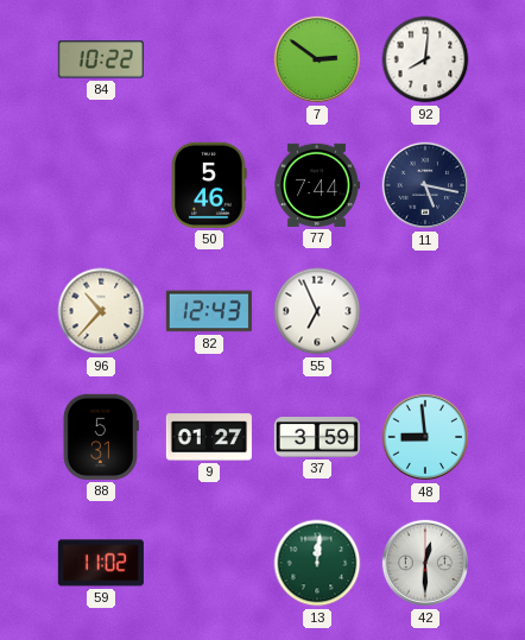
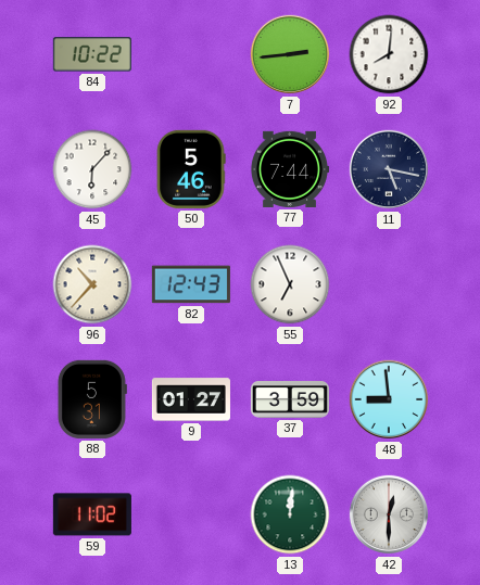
7: 2:51 -> 2:44
45: none -> 6:07
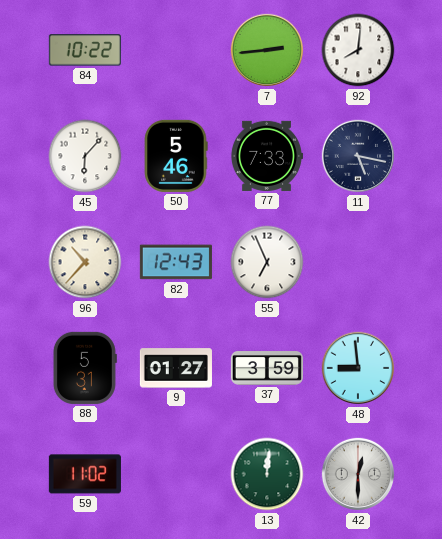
77: 7:44 -> 7:33
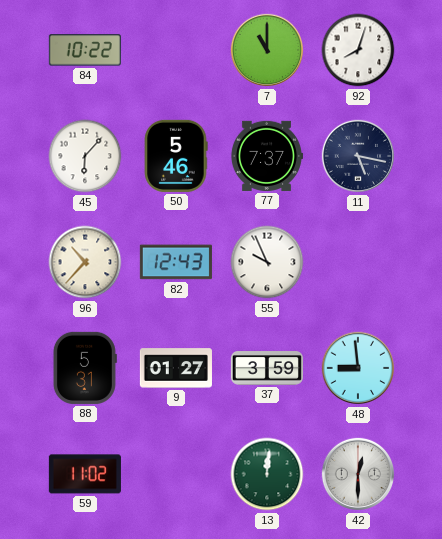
7: 2:44 -> 11:00
92: 8:01 -> 8:03
77: 7:33 -> 7:37
55: 6:56 -> 9:56
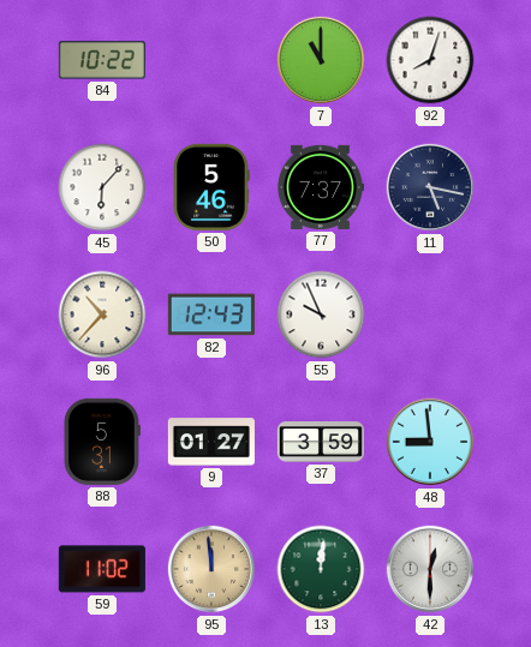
95: none -> 11:59
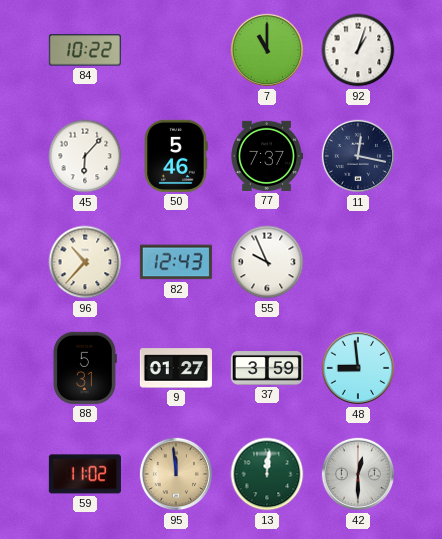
92: 8:03 -> 1:03
11: 5:17 -> 12:17
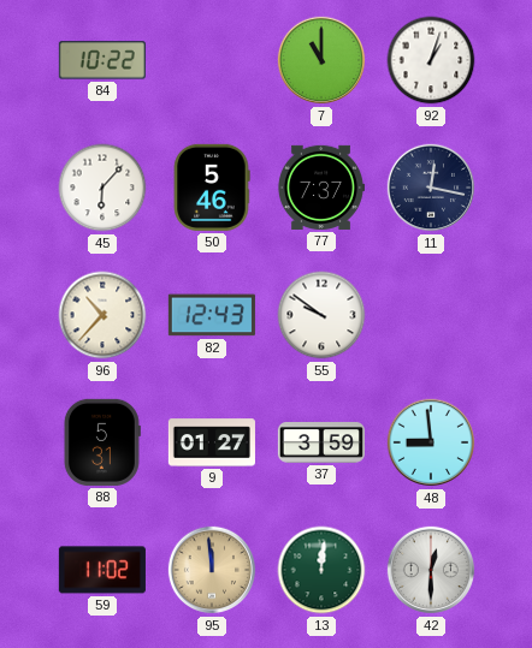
55: 9:56 -> 9:51
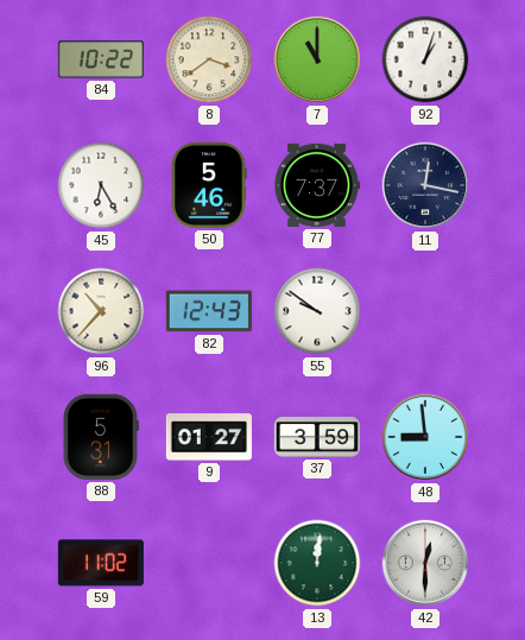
8: none -> 3:39
45: 6:07 -> 6:25
95: 11:59 -> none
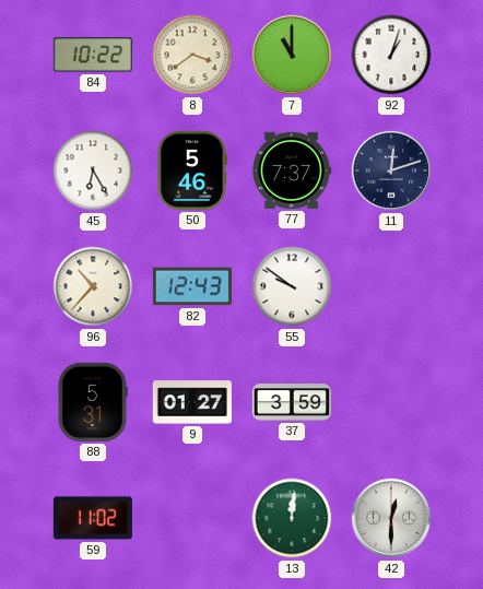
11: 12:17 -> 12:12
48: 8:59 -> none
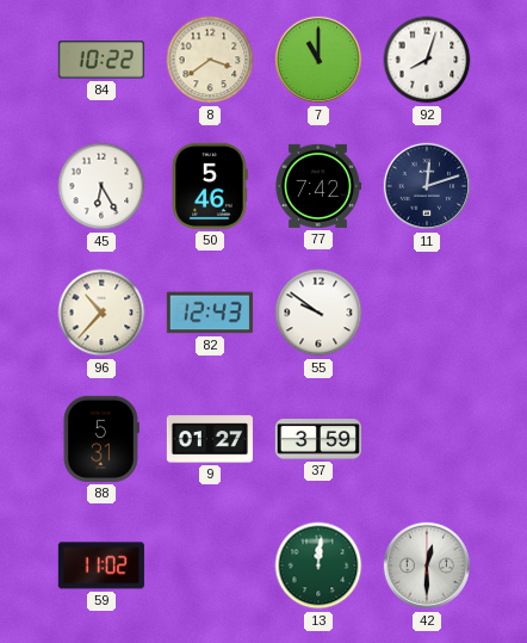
92: 1:03 -> 8:03
77: 7:37 -> 7:42
